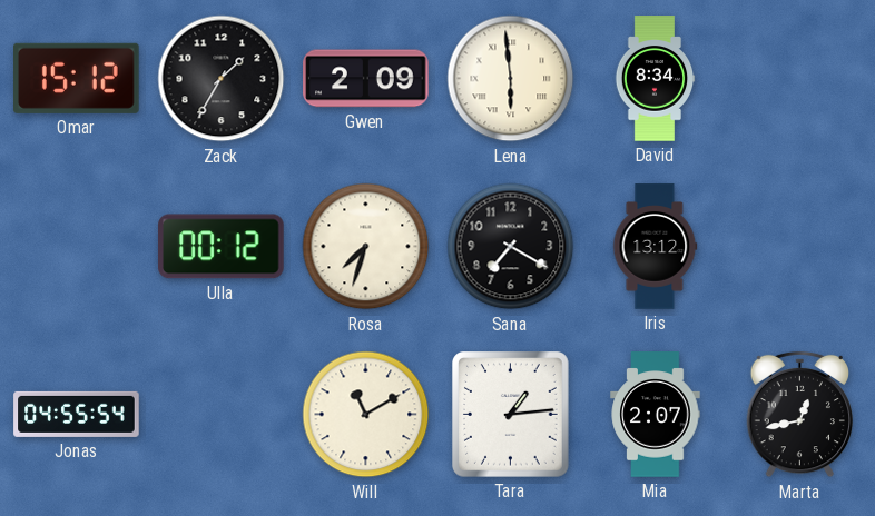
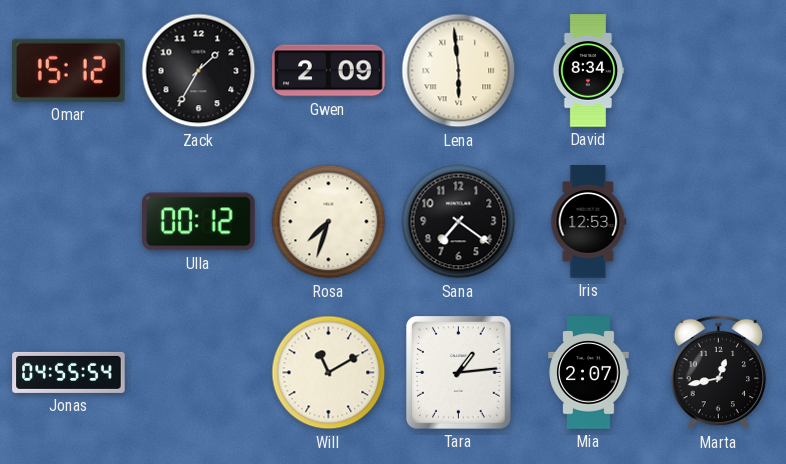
Sana: 7:20 -> 7:21
Iris: 13:12 -> 12:53
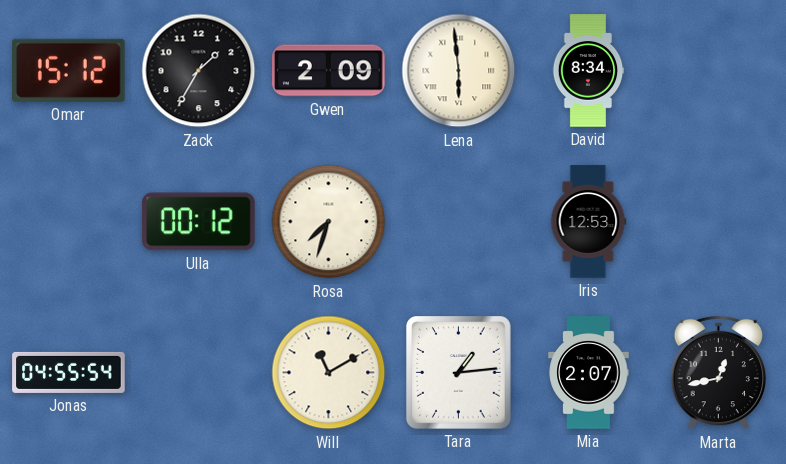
Sana: 7:21 -> none
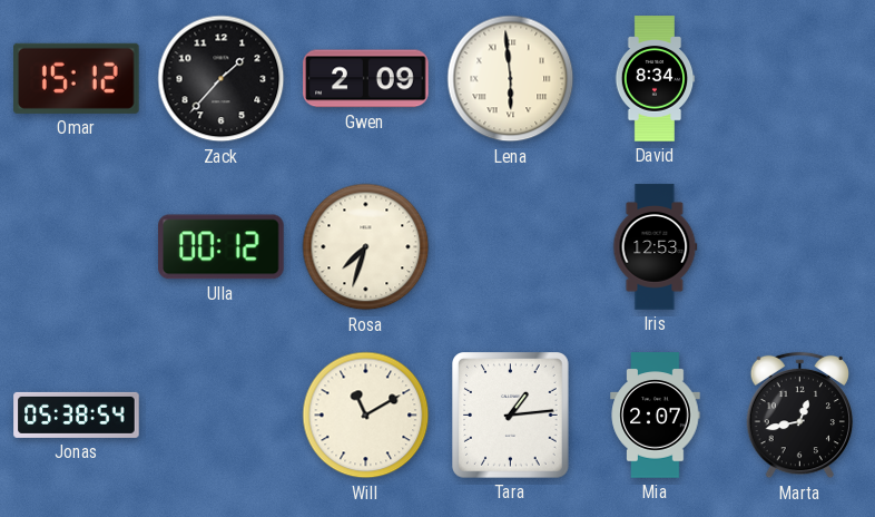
Zack: 1:35 -> 1:37
Jonas: 04:55 -> 05:38
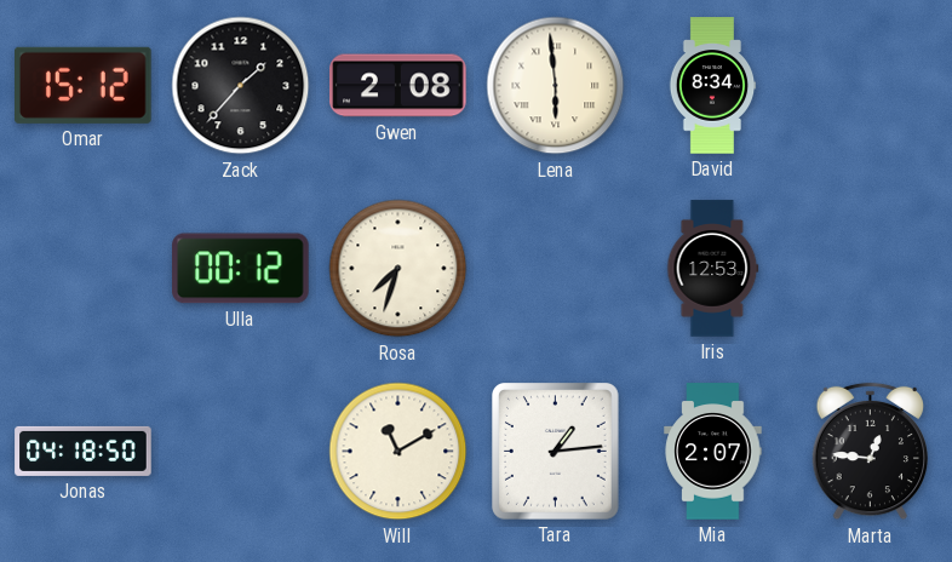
Gwen: 2:09 -> 2:08
Jonas: 05:38 -> 04:18
Marta: 12:43 -> 12:46
